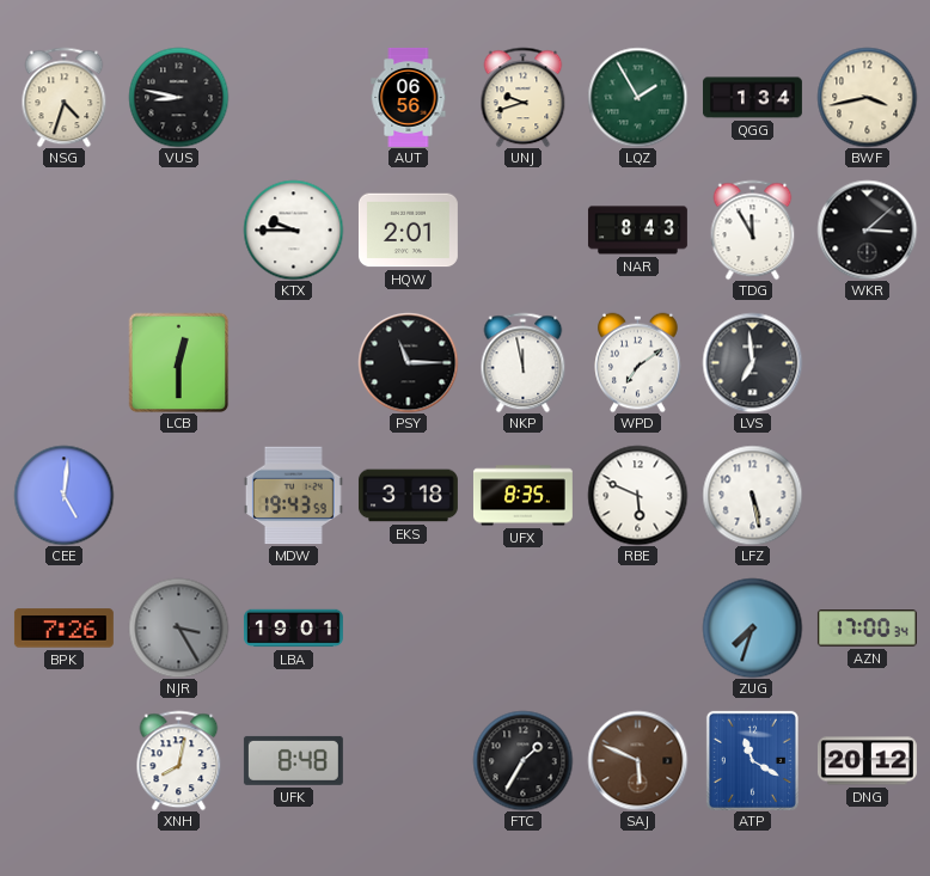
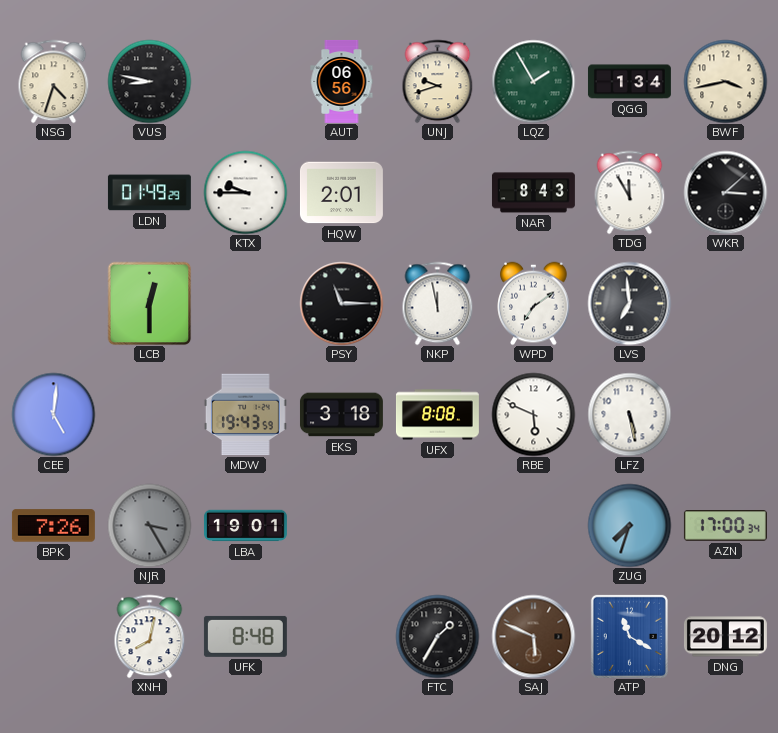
LDN: none -> 01:49
UFX: 8:35 -> 8:08
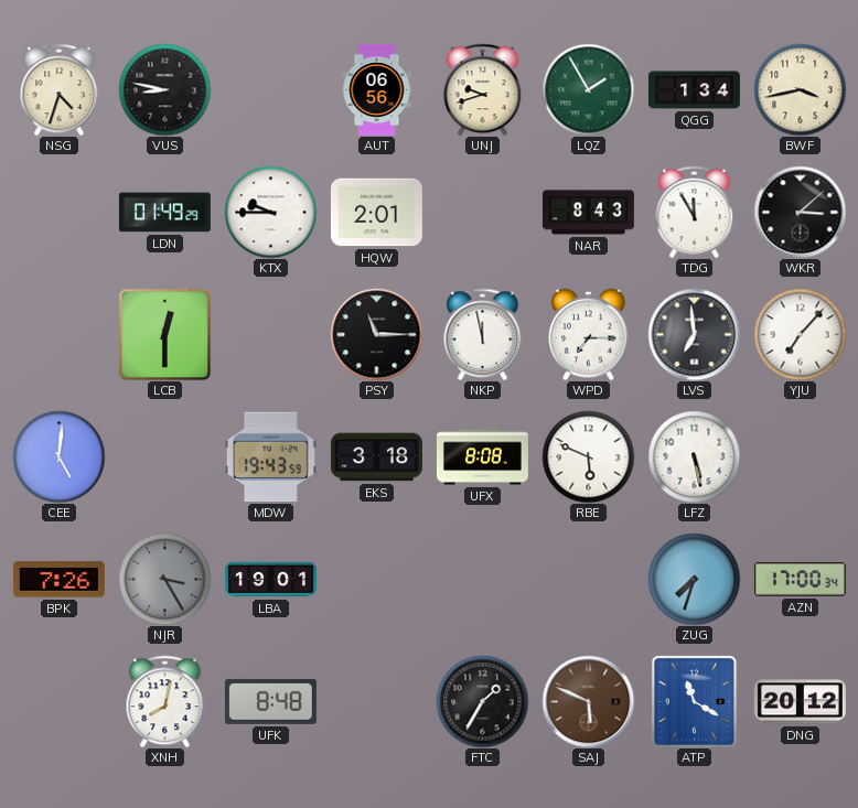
WPD: 7:09 -> 7:15
YJU: none -> 7:07
